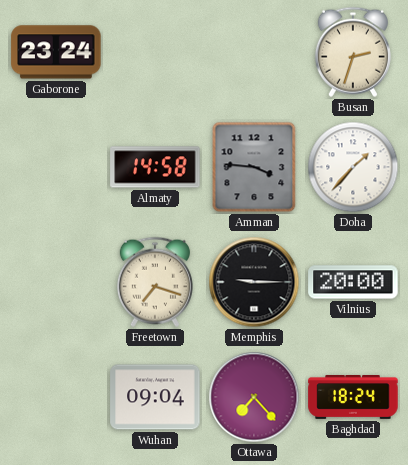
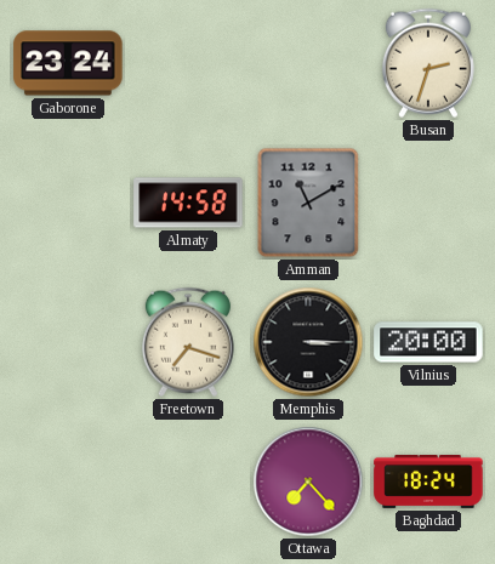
Amman: 3:46 -> 11:10
Doha: 1:37 -> none
Memphis: 9:15 -> 3:15
Wuhan: 09:04 -> none
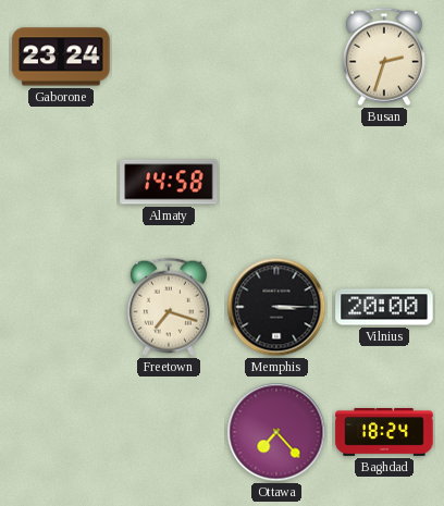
Amman: 11:10 -> none
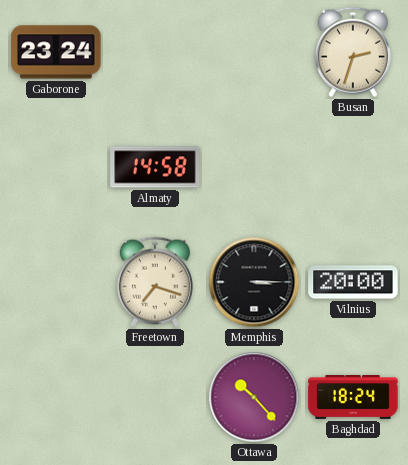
Ottawa: 7:23 -> 10:23
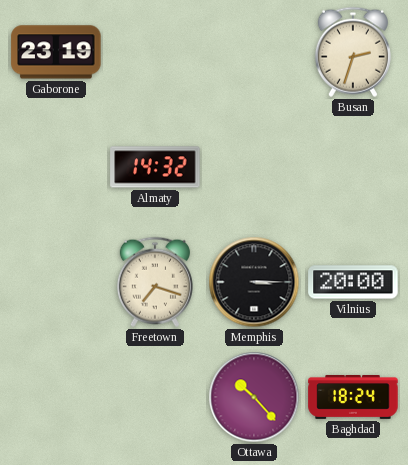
Gaborone: 23:24 -> 23:19
Almaty: 14:58 -> 14:32
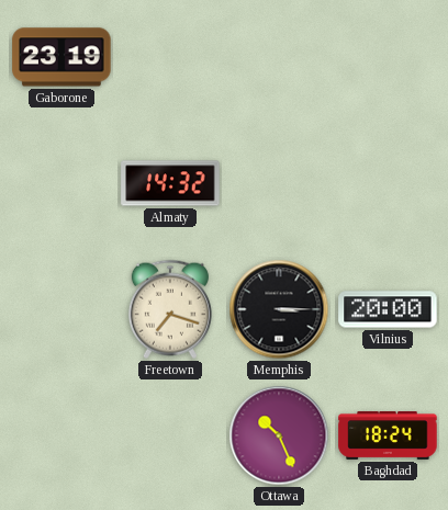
Busan: 2:33 -> none
Ottawa: 10:23 -> 10:26
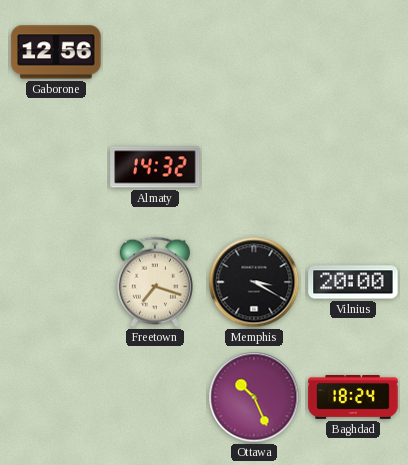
Gaborone: 23:19 -> 12:56
Memphis: 3:15 -> 3:20
